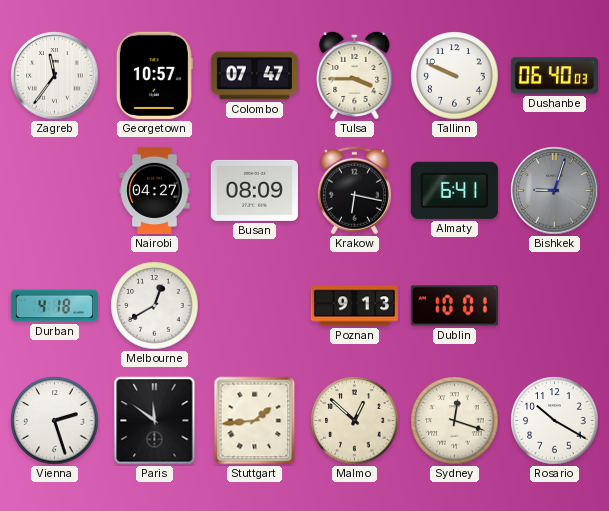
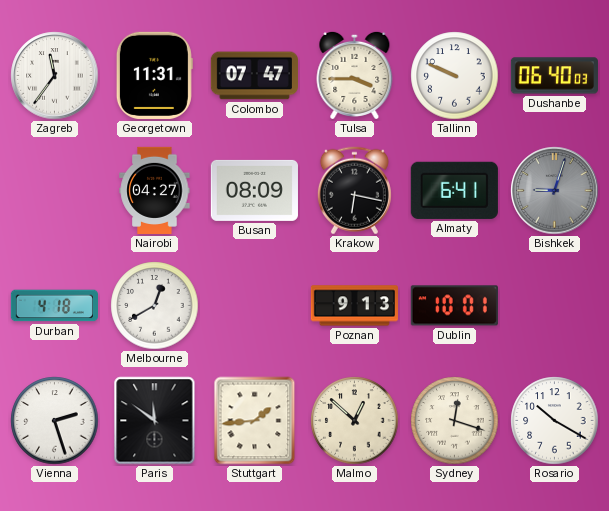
Georgetown: 10:57 -> 11:31
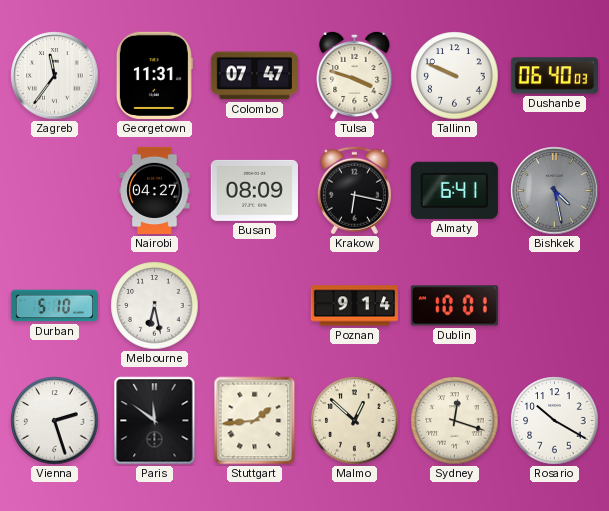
Tulsa: 3:45 -> 3:48
Bishkek: 9:03 -> 4:28
Durban: 4:18 -> 5:10
Melbourne: 12:40 -> 6:28
Poznan: 9:13 -> 9:14
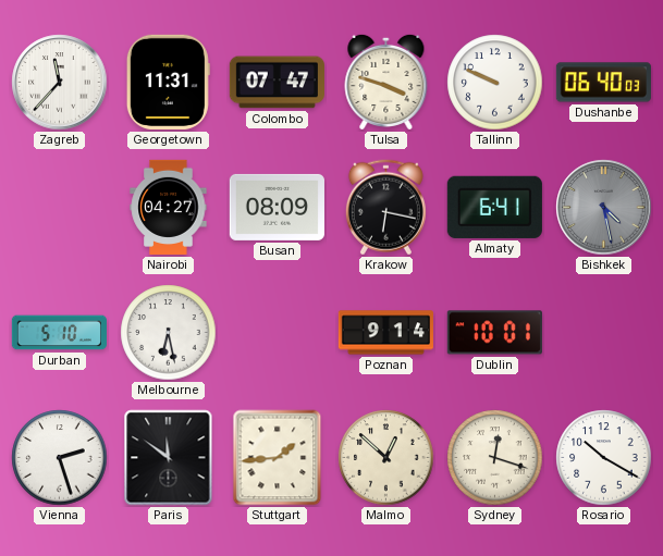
Zagreb: 11:36 -> 11:37
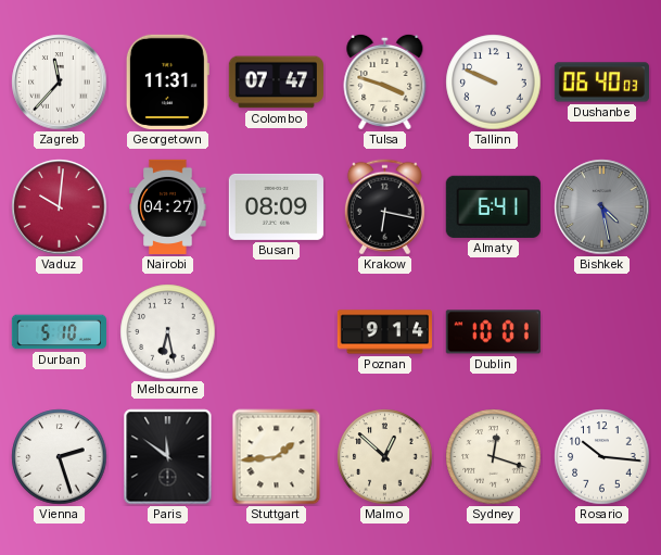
Vaduz: none -> 10:01
Rosario: 10:20 -> 10:16
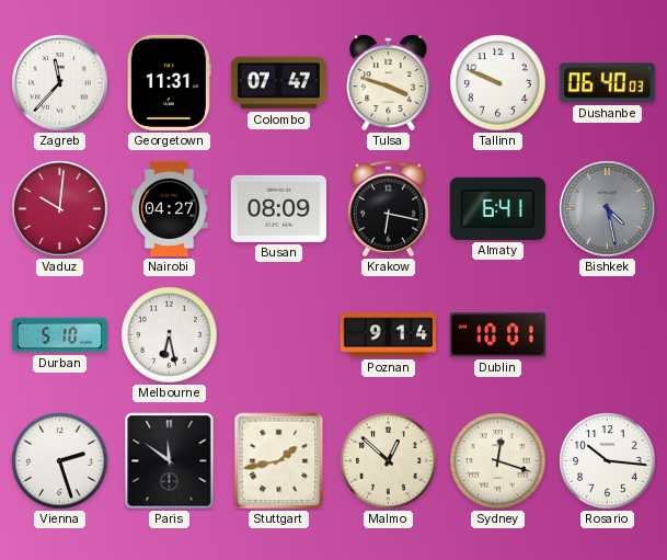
Stuttgart: 1:44 -> 1:43
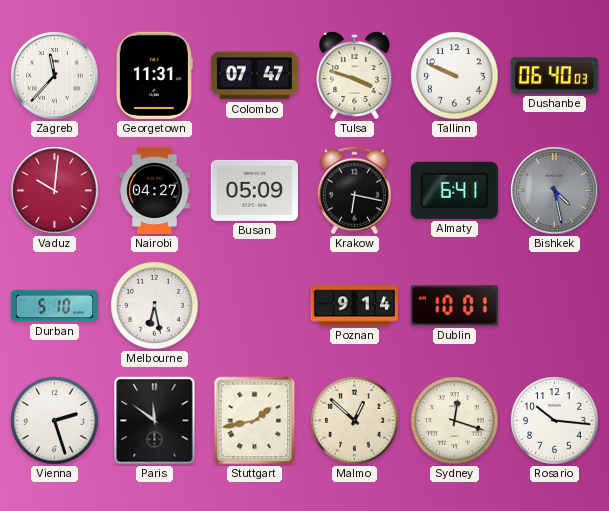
Busan: 08:09 -> 05:09
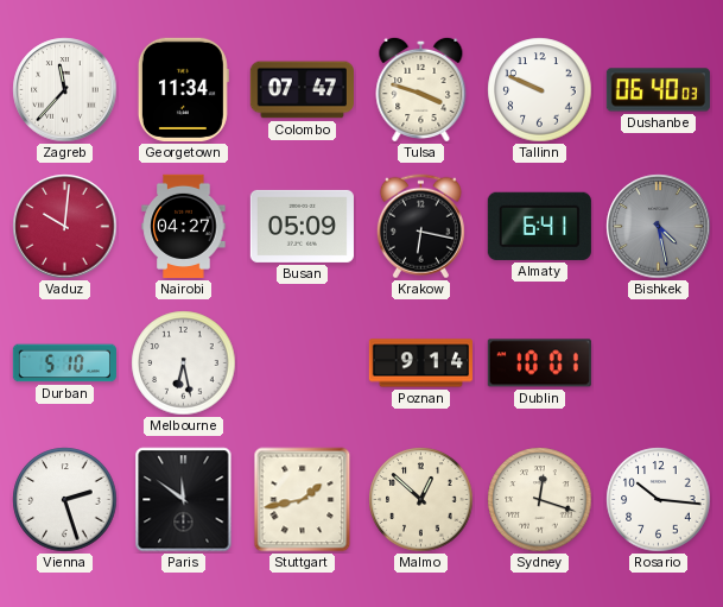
Georgetown: 11:31 -> 11:34
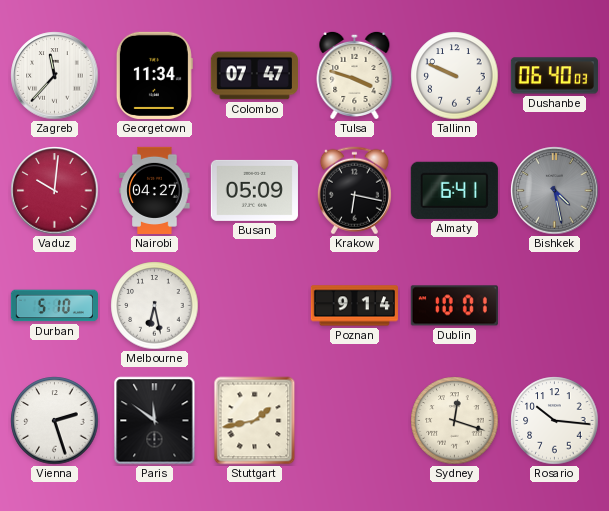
Malmo: 12:52 -> none
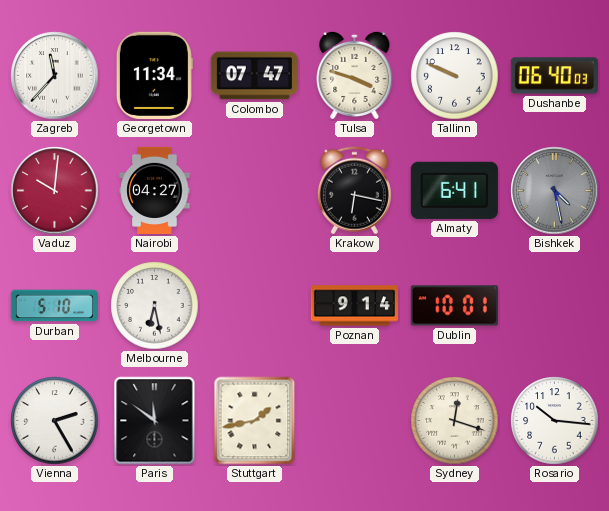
Busan: 05:09 -> none
Vienna: 2:27 -> 2:25
